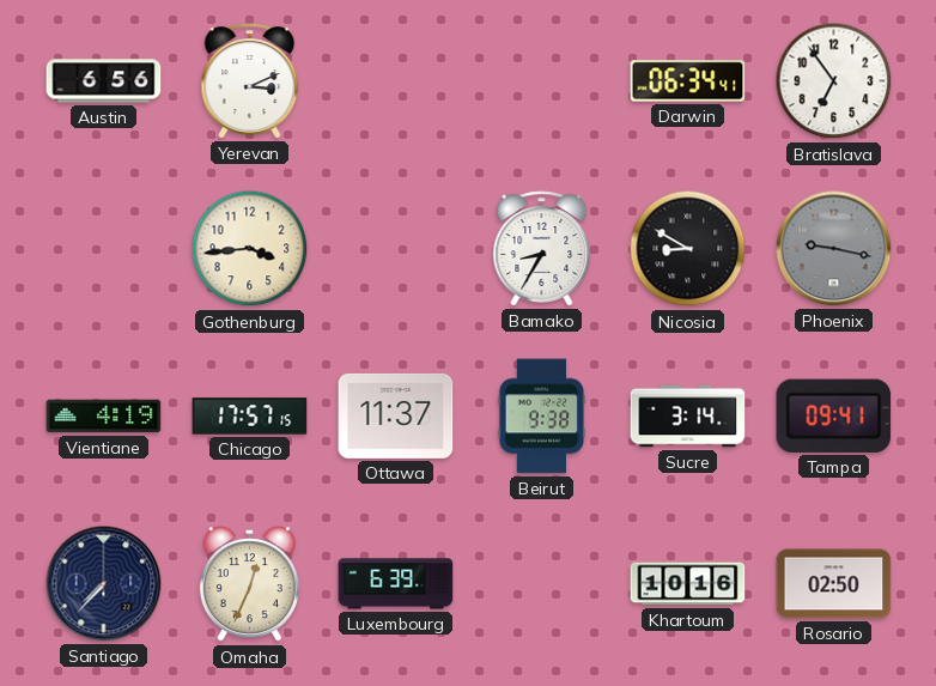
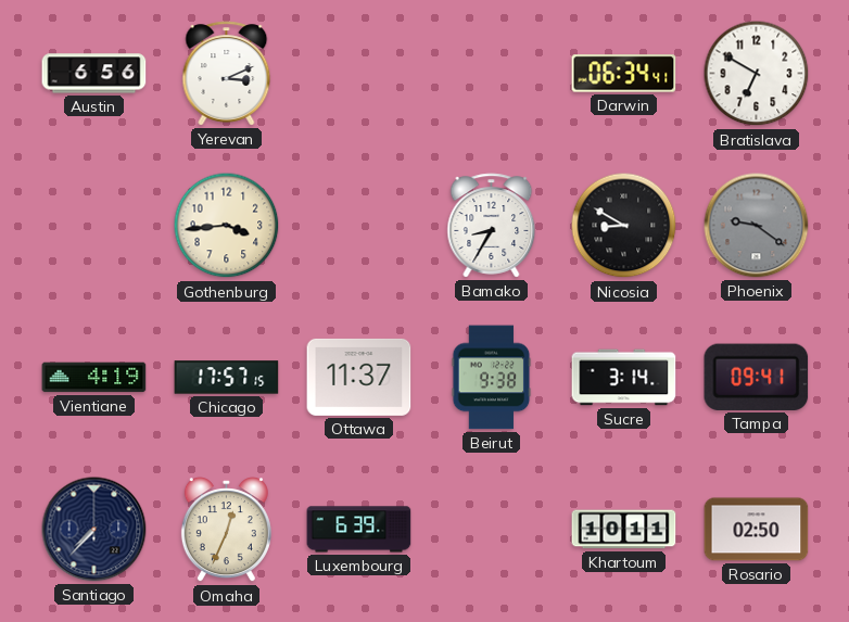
Bratislava: 6:54 -> 6:50
Phoenix: 9:17 -> 9:21
Khartoum: 10:16 -> 10:11
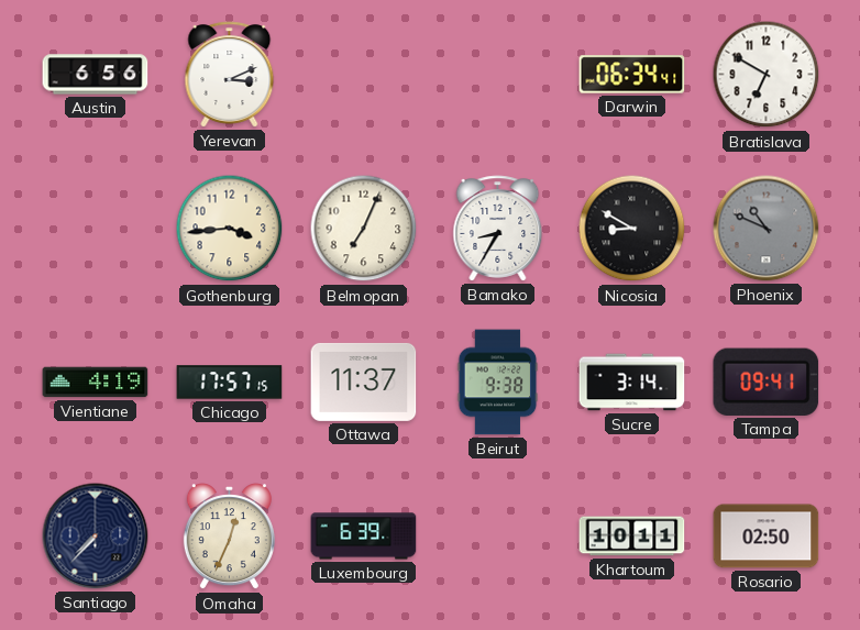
Belmopan: none -> 7:04
Phoenix: 9:21 -> 10:49
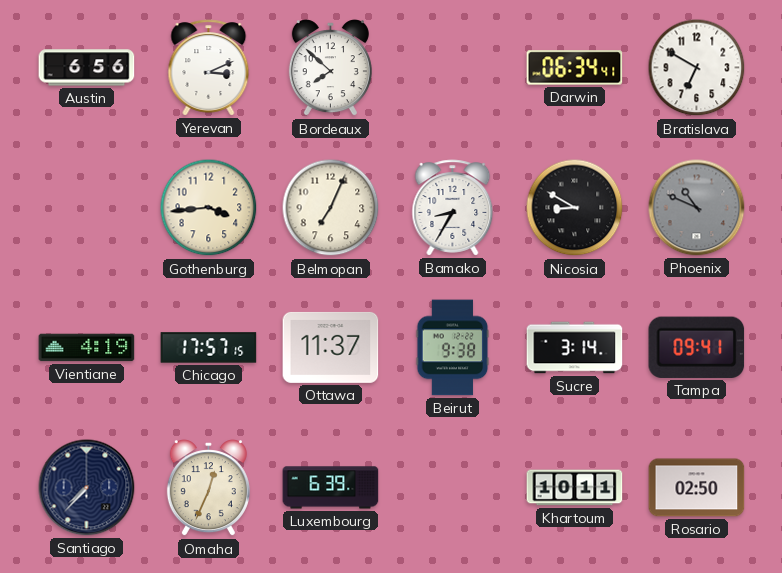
Bordeaux: none -> 7:52
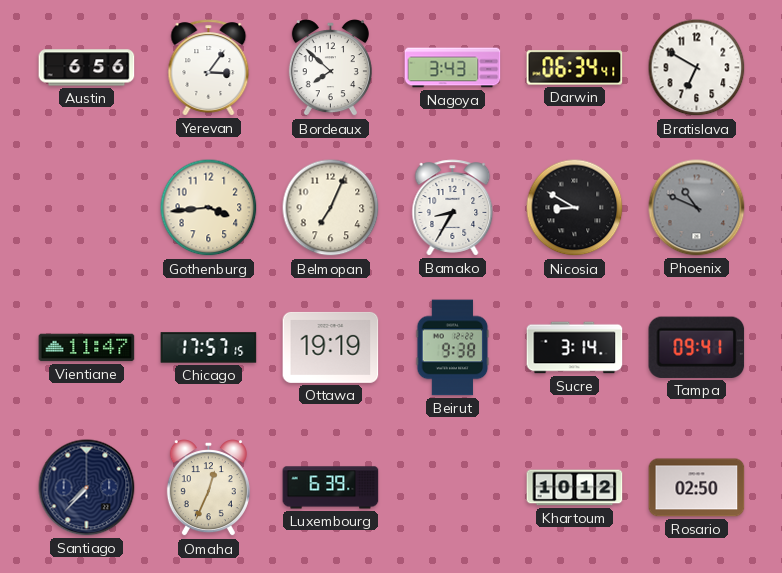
Yerevan: 3:11 -> 3:06
Nagoya: none -> 3:43
Vientiane: 4:19 -> 11:47
Ottawa: 11:37 -> 19:19
Khartoum: 10:11 -> 10:12
